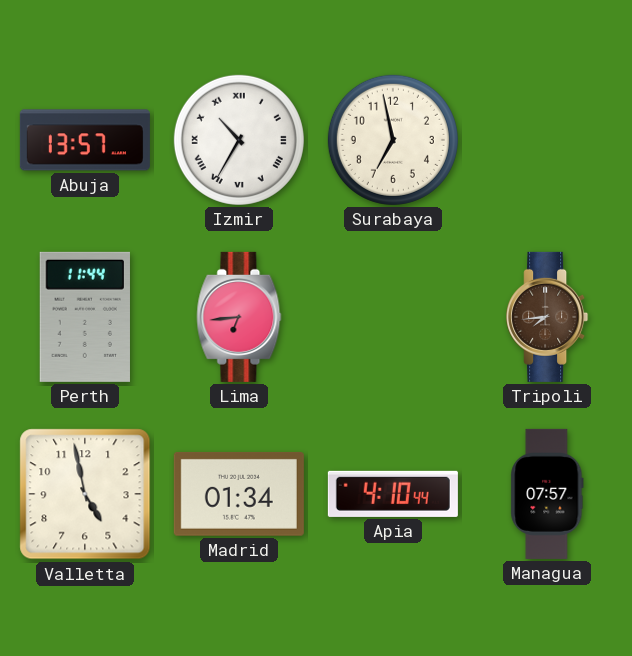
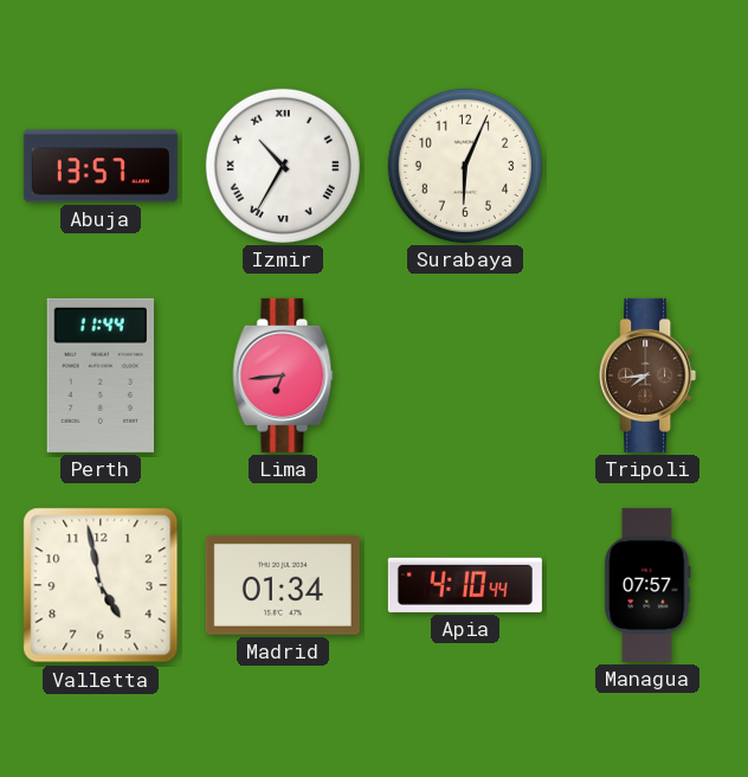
Surabaya: 6:58 -> 6:04
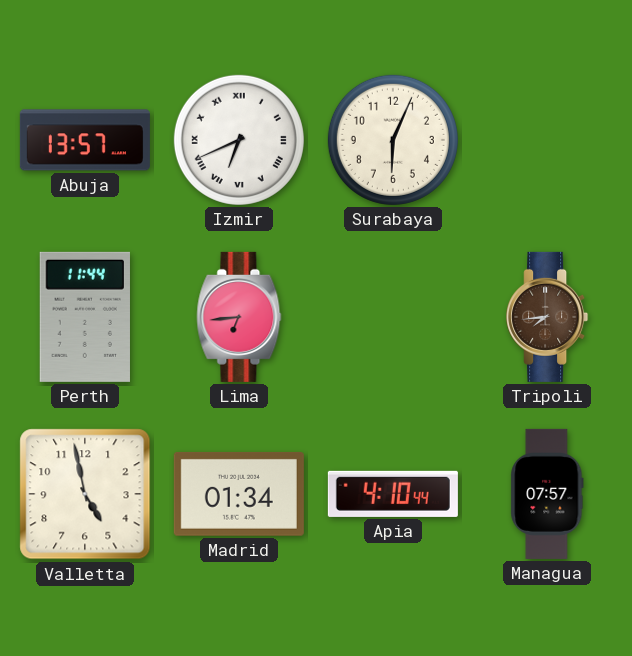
Izmir: 10:35 -> 6:41
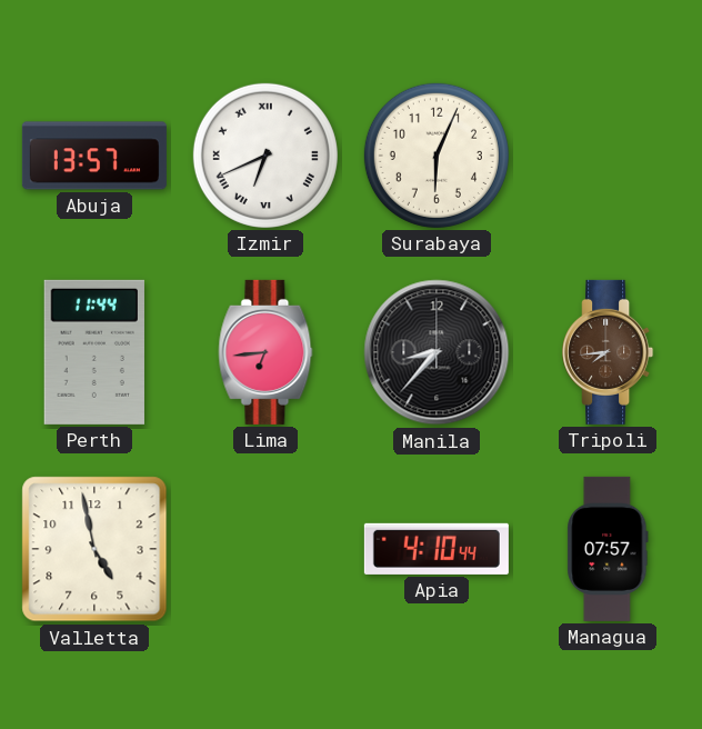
Manila: none -> 8:37
Madrid: 01:34 -> none
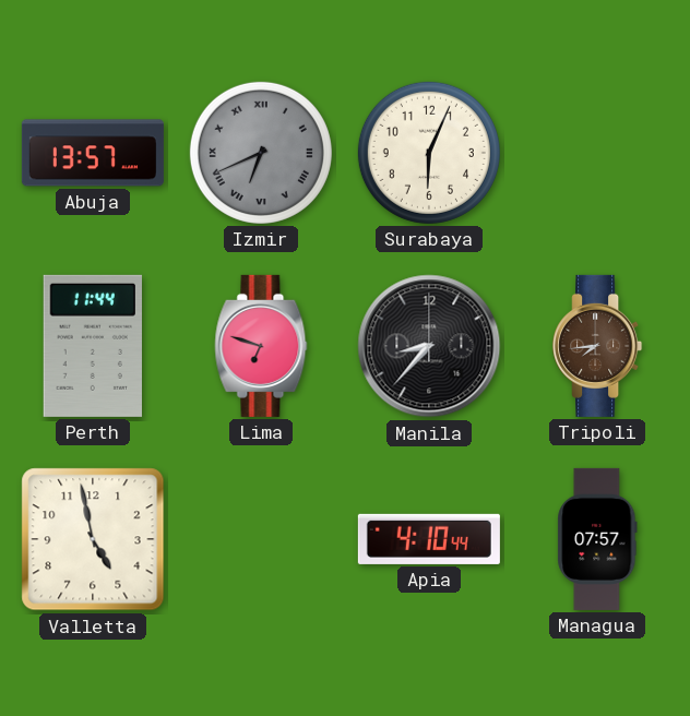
Izmir dial: white -> grey
Lima: 6:44 -> 6:48
